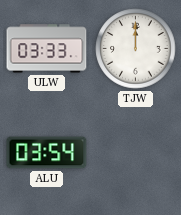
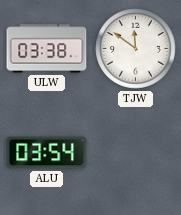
ULW: 03:33 -> 03:38
TJW: 12:00 -> 11:51
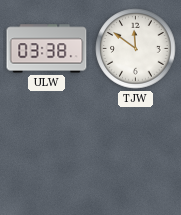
ALU: 03:54 -> none
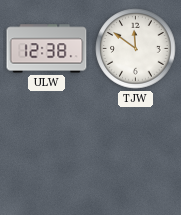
ULW: 03:38 -> 12:38
